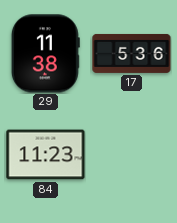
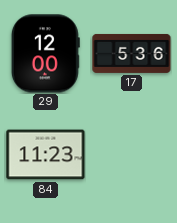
29: 11:38 -> 12:00
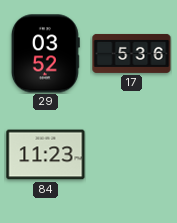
29: 12:00 -> 03:52
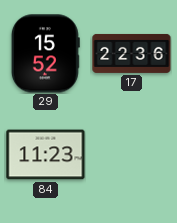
29: 03:52 -> 15:52
17: 5:36 -> 22:36
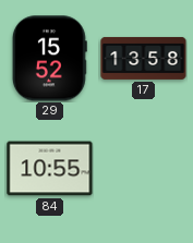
17: 22:36 -> 13:58
84: 11:23 -> 10:55
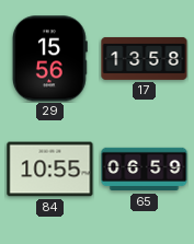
29: 15:52 -> 15:56
65: none -> 06:59
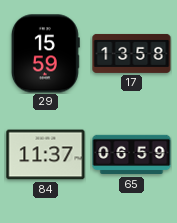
29: 15:56 -> 15:59
84: 10:55 -> 11:37
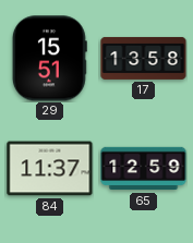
29: 15:59 -> 15:51
65: 06:59 -> 12:59
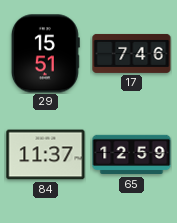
17: 13:58 -> 7:46
